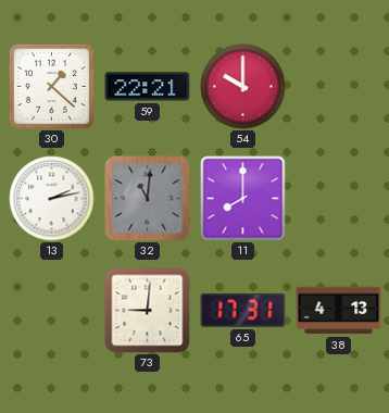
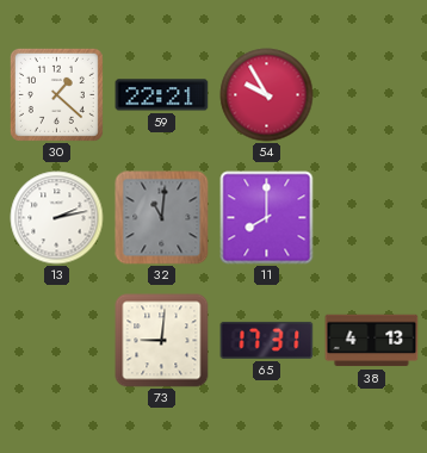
54: 10:00 -> 9:55
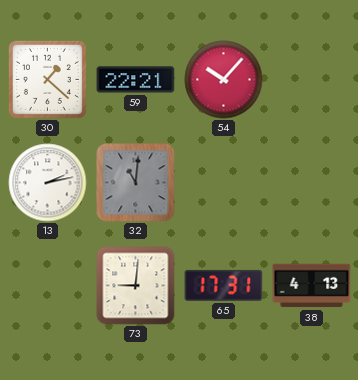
54: 9:55 -> 10:07
11: 8:00 -> none
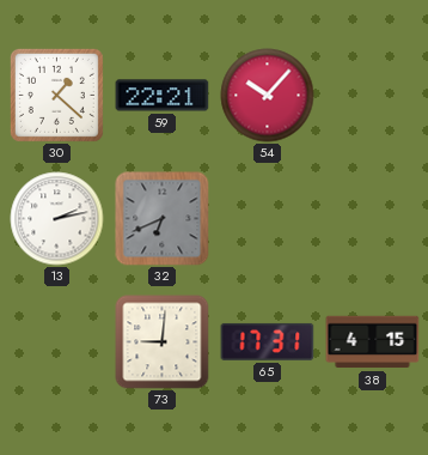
32: 11:01 -> 6:41
38: 4:13 -> 4:15
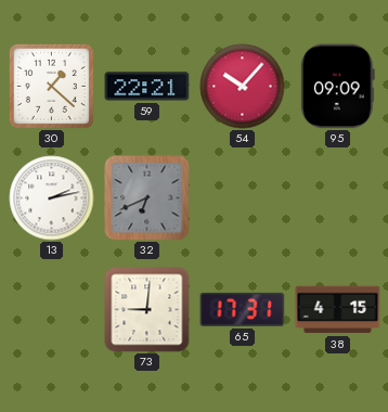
95: none -> 09:09
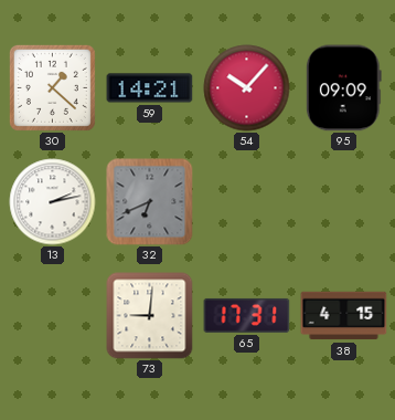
59: 22:21 -> 14:21
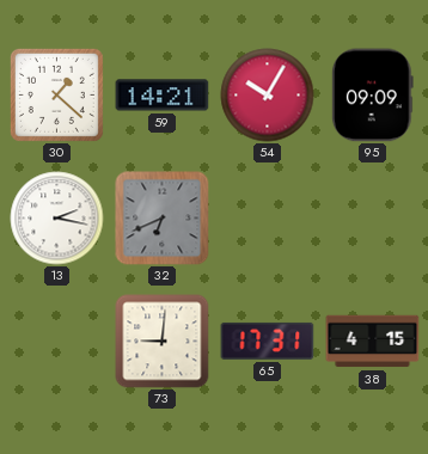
54: 10:07 -> 10:05
13: 2:13 -> 2:17
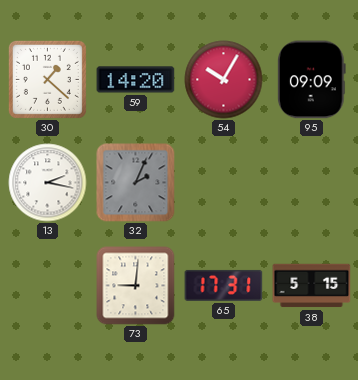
59: 14:21 -> 14:20
32: 6:41 -> 2:04
38: 4:15 -> 5:15
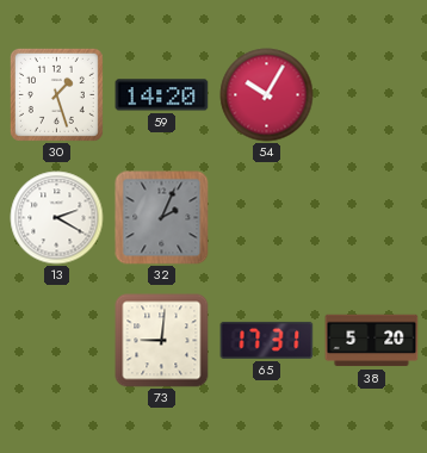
30: 1:22 -> 1:27
95: 09:09 -> none
13: 2:17 -> 2:20
38: 5:15 -> 5:20
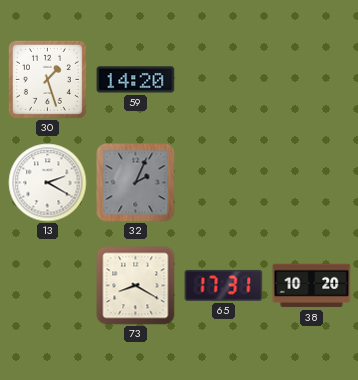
54: 10:05 -> none
73: 9:01 -> 8:20
38: 5:20 -> 10:20
